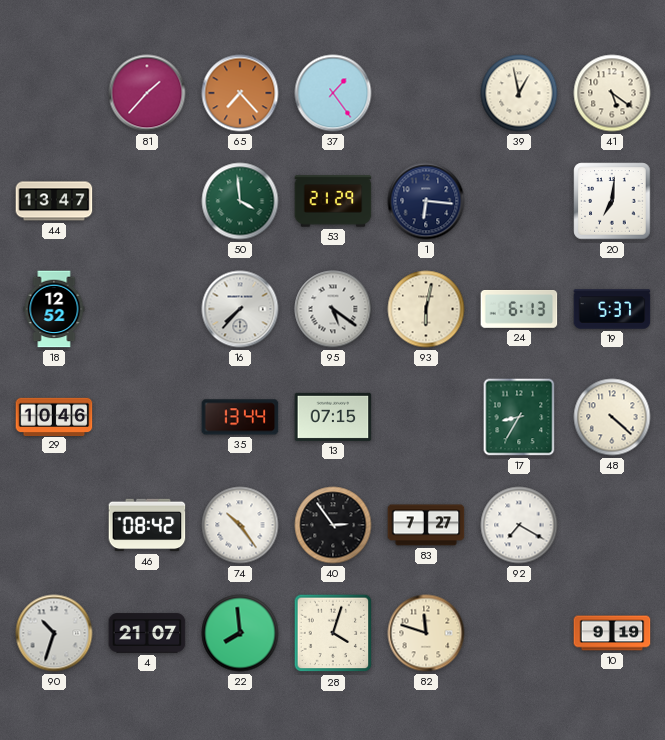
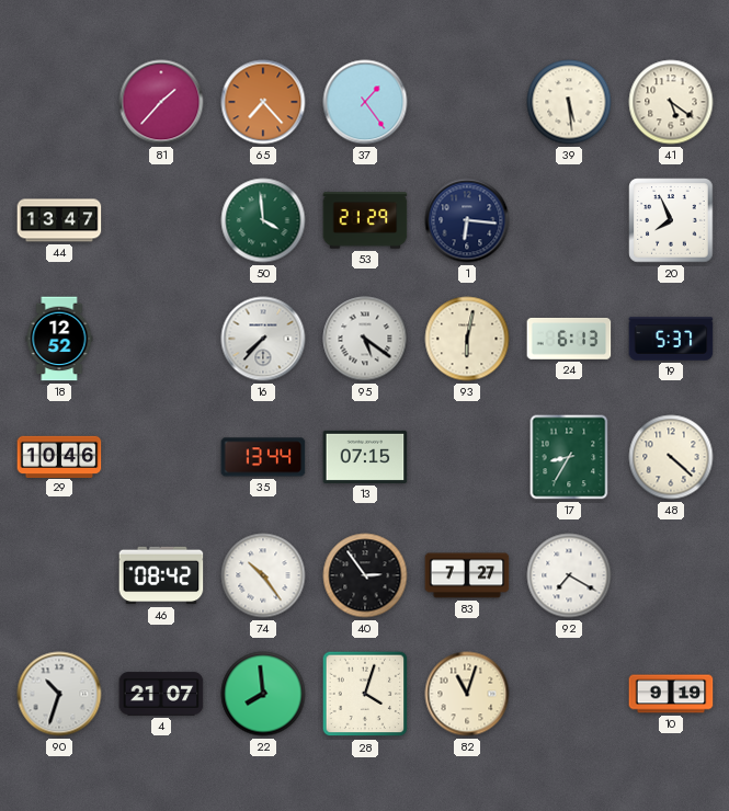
39: 12:58 -> 5:29
20: 7:01 -> 7:56
82: 11:48 -> 11:03
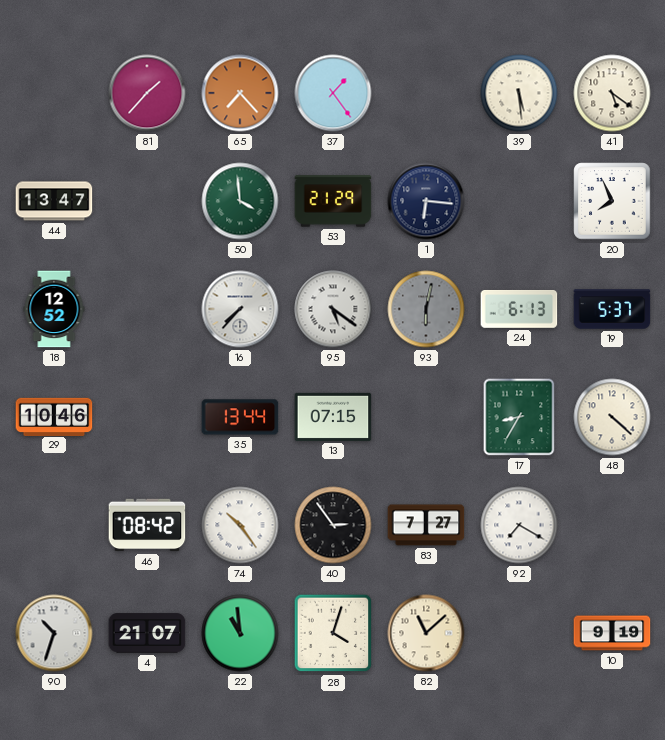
93 dial: cream -> grey
22: 7:59 -> 10:59
82: 11:03 -> 11:08
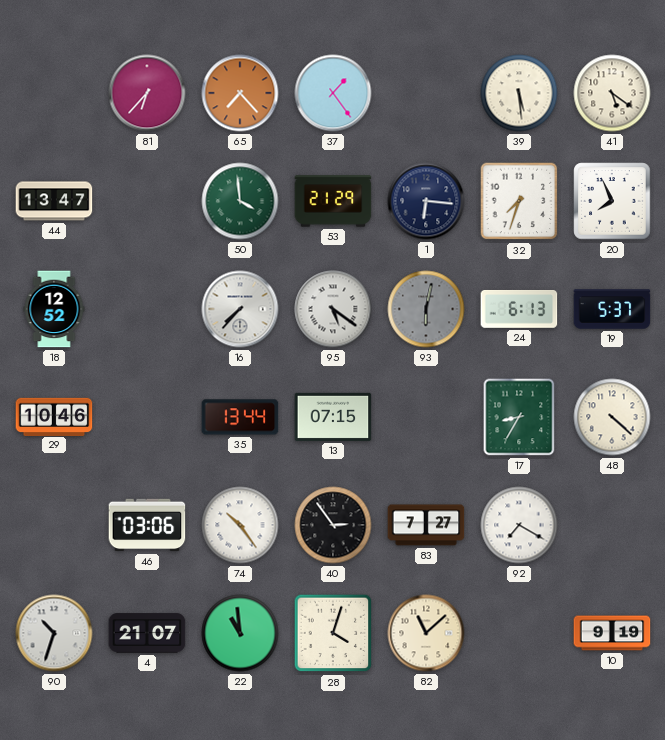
81: 1:37 -> 6:37
32: none -> 7:33
46: 08:42 -> 03:06
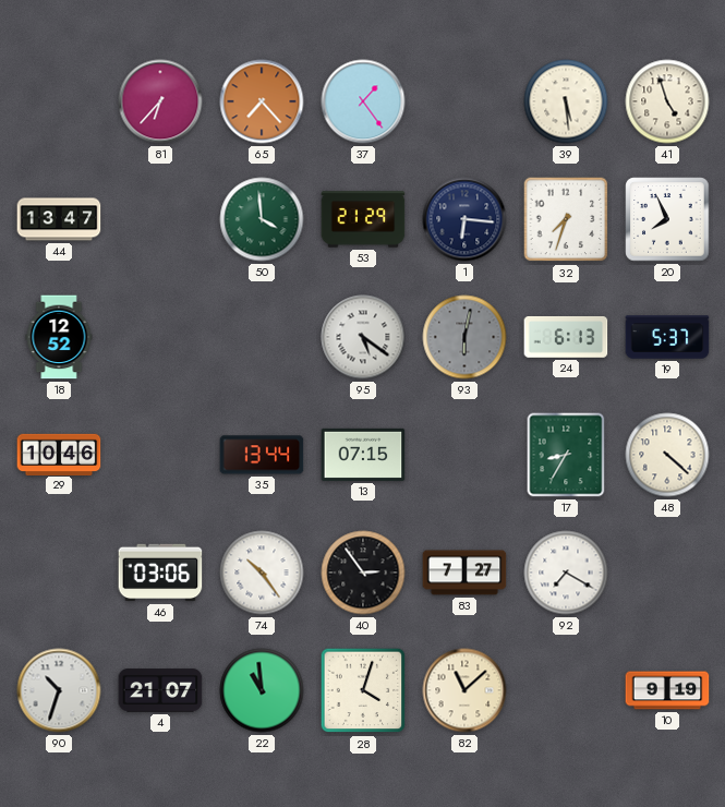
41: 5:21 -> 4:57
16: 7:37 -> none
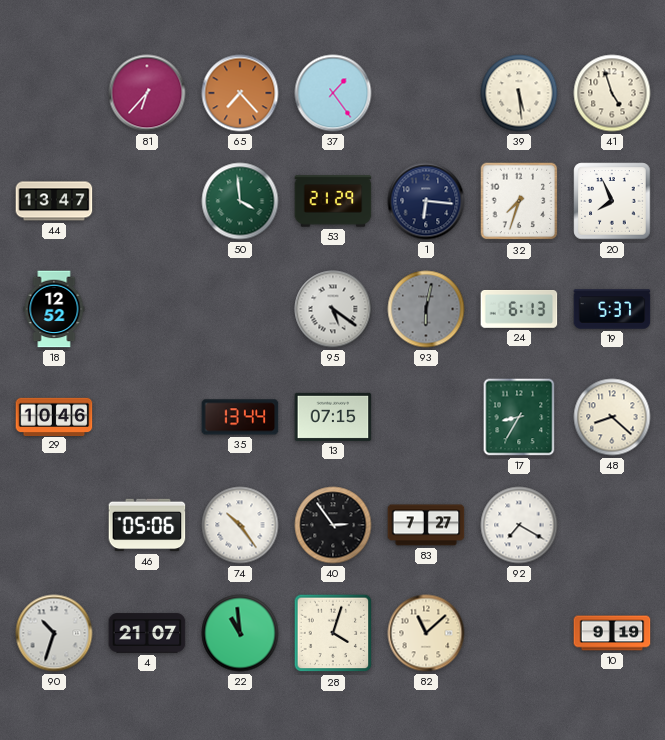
48: 4:22 -> 8:22
46: 03:06 -> 05:06
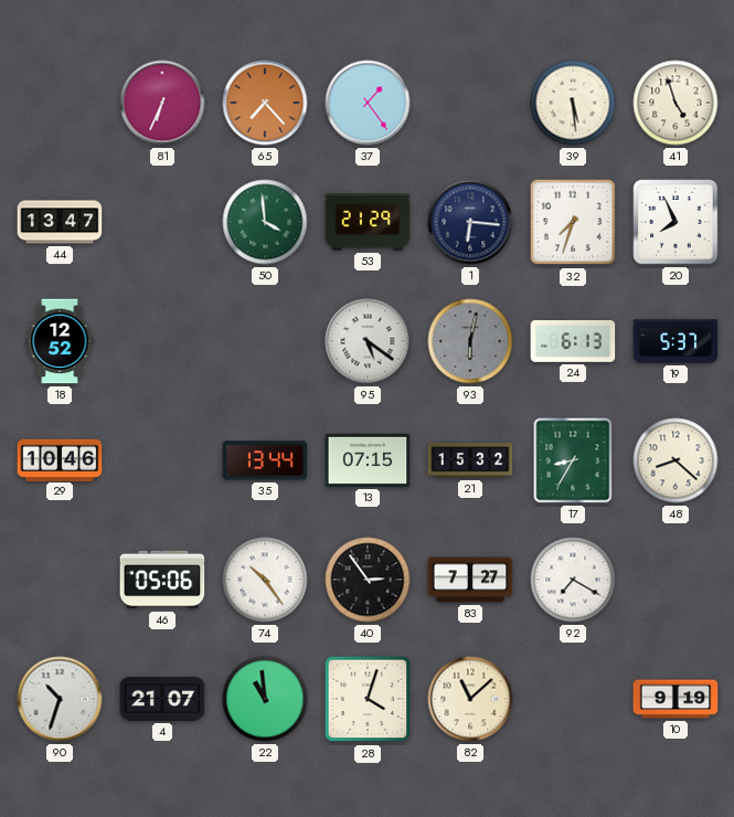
81: 6:37 -> 6:34
21: none -> 15:32
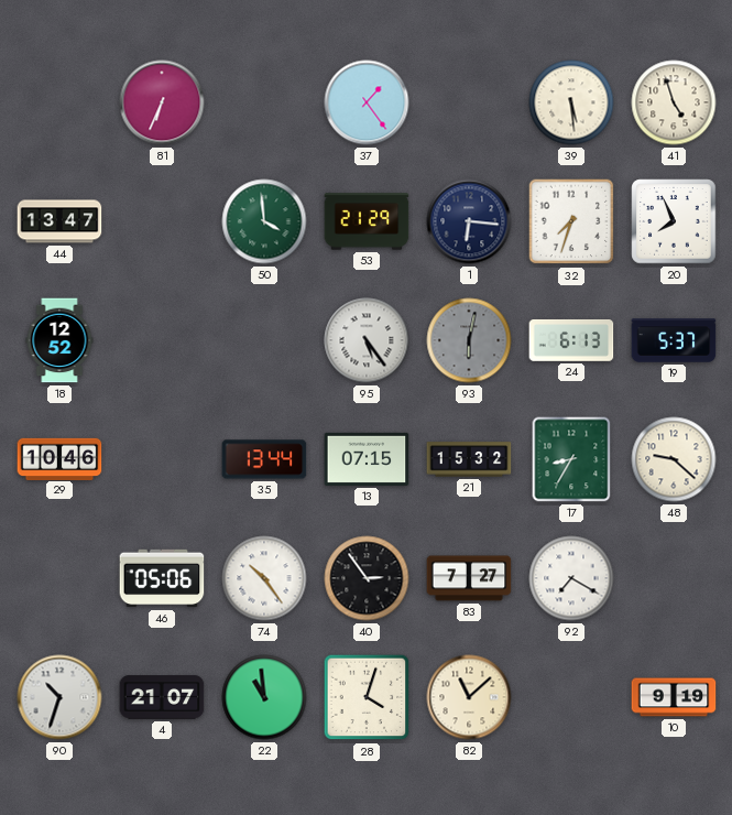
65: 7:23 -> none
95: 5:21 -> 5:24
48: 8:22 -> 9:22
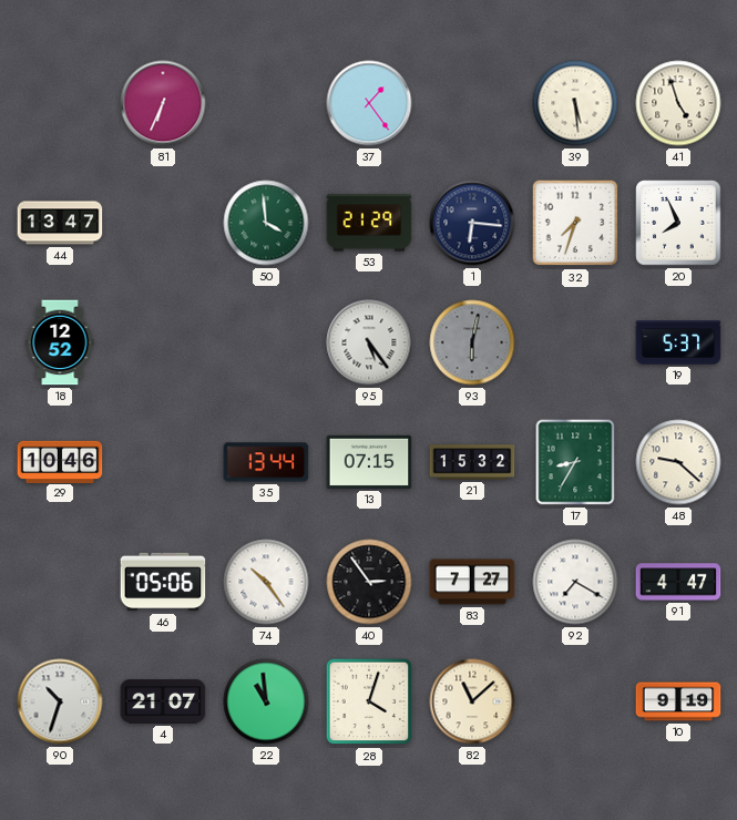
24: 6:13 -> none
91: none -> 4:47
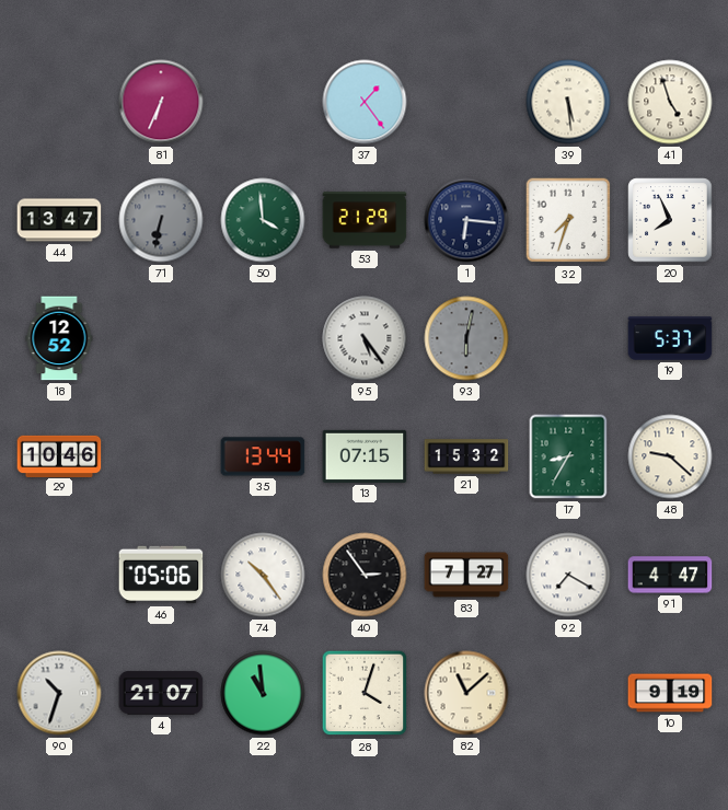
71: none -> 6:32
